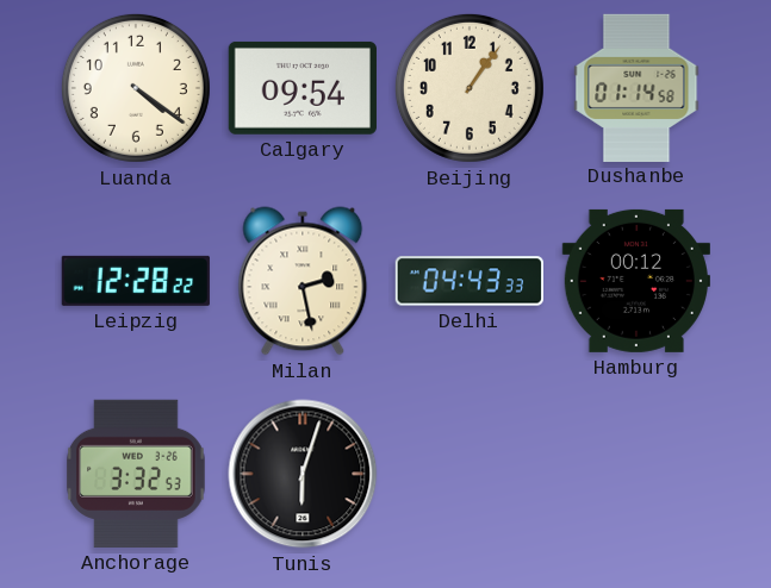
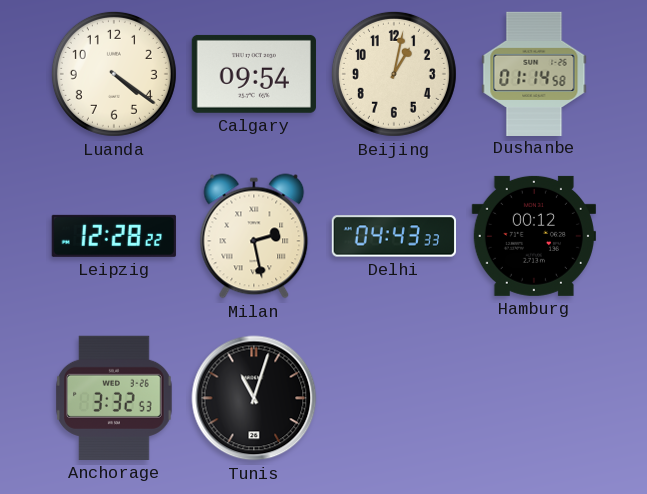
Beijing: 1:06 -> 1:02
Tunis: 6:03 -> 11:03
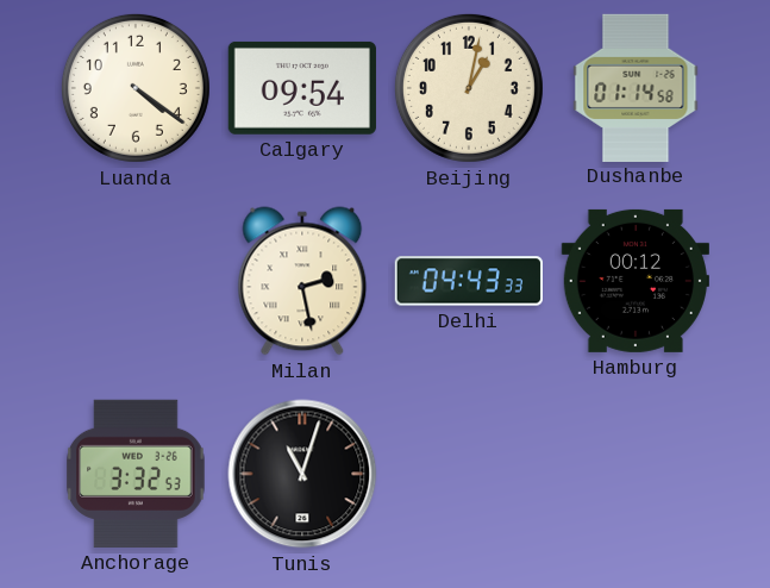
Leipzig: 12:28 -> none
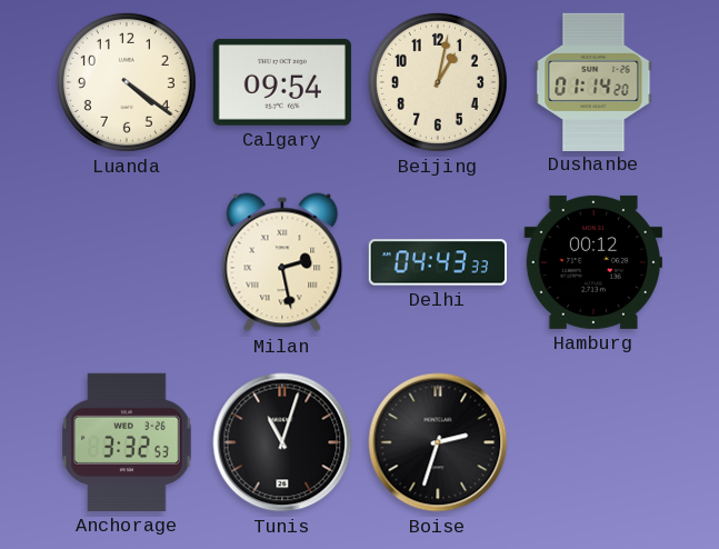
Dushanbe: 01:14:58 -> 01:14:20
Boise: none -> 2:33
